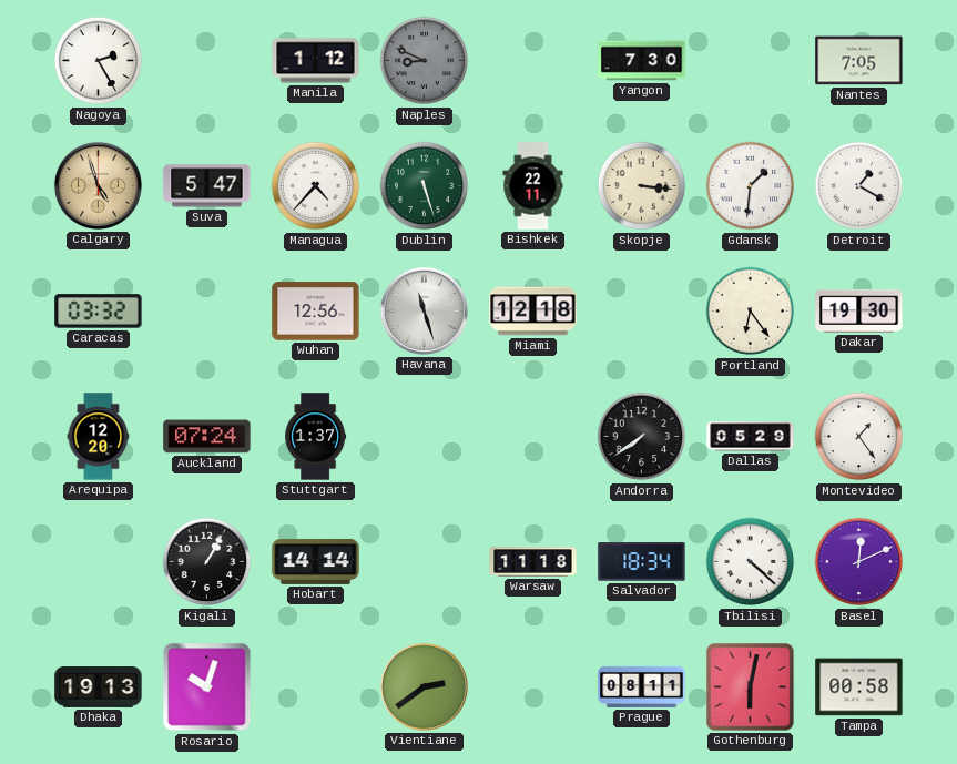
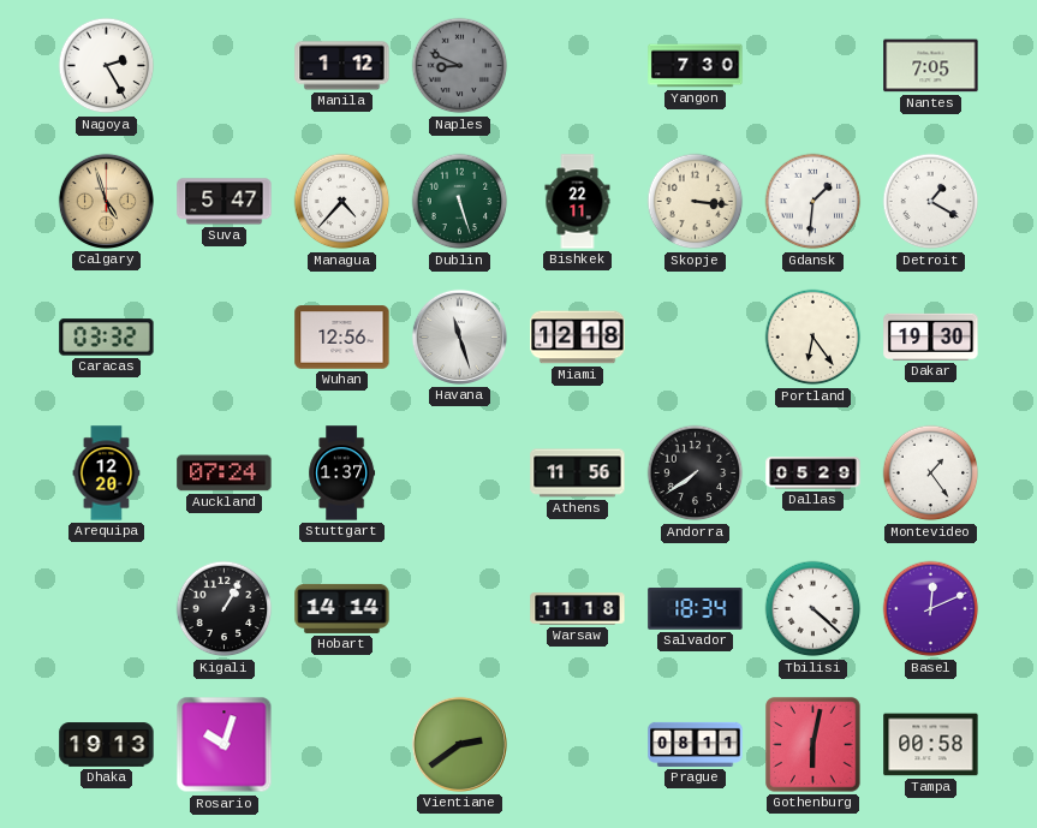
Athens: none -> 11:56
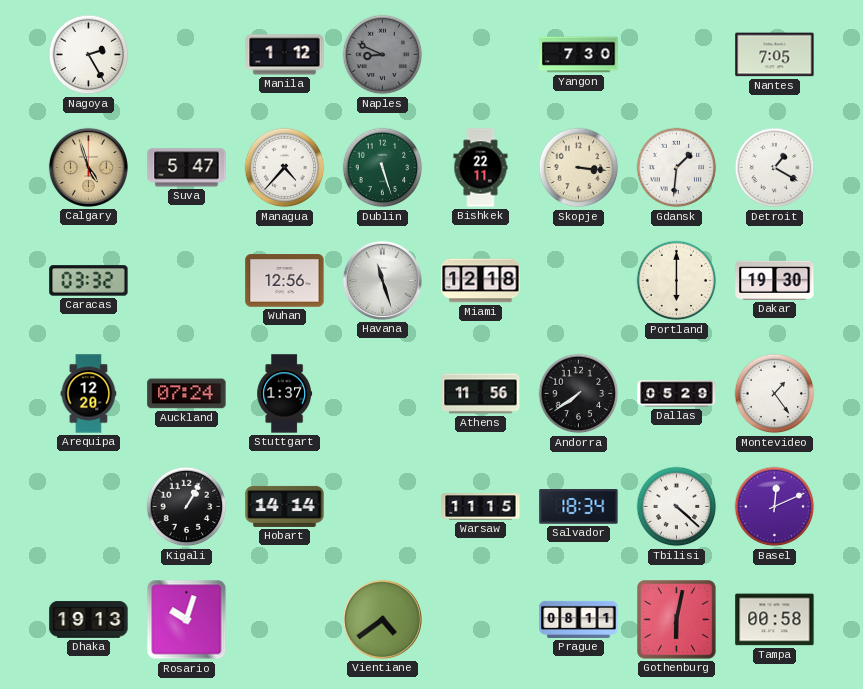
Portland: 6:24 -> 6:00
Warsaw: 11:18 -> 11:15
Vientiane: 2:39 -> 4:39
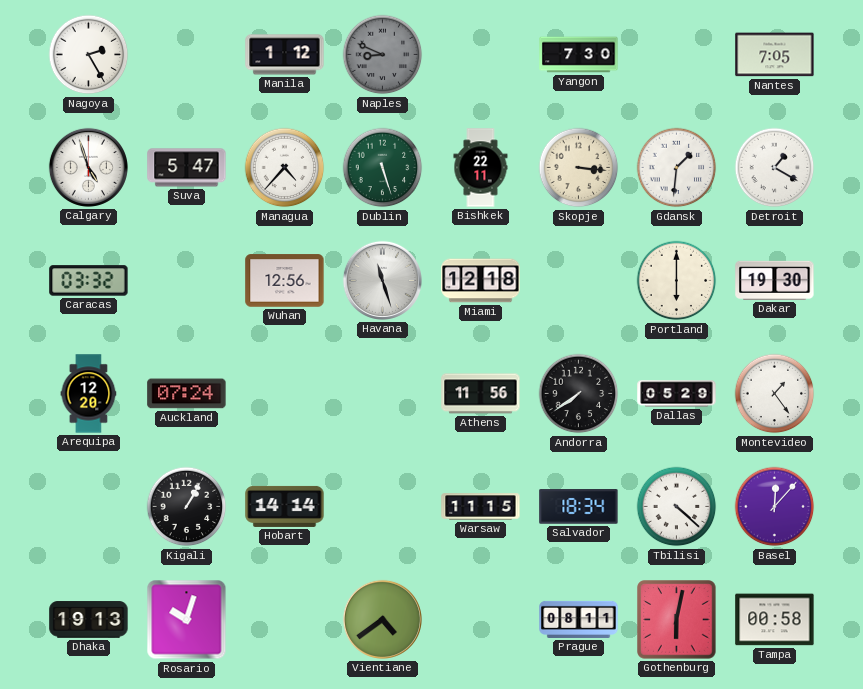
Calgary dial: champagne -> white
Stuttgart: 1:37 -> none
Basel: 12:11 -> 12:07
